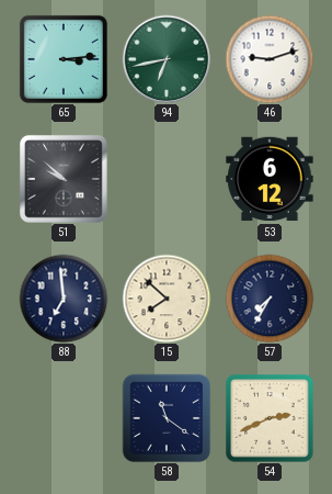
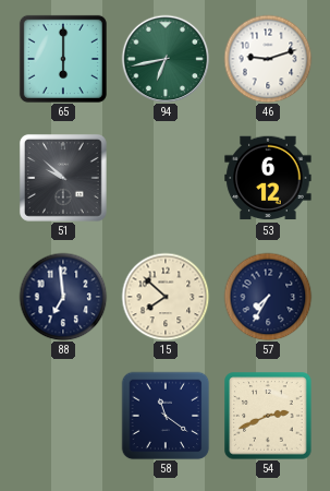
65: 3:14 -> 6:00
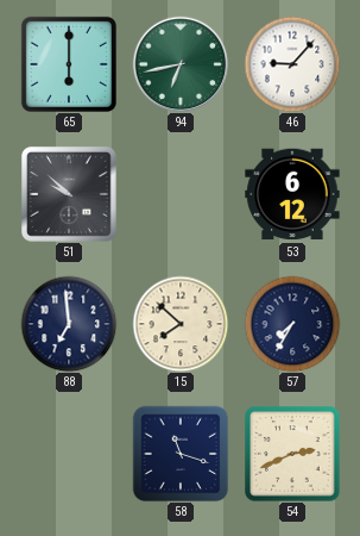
46: 9:12 -> 9:07
58: 11:21 -> 11:18
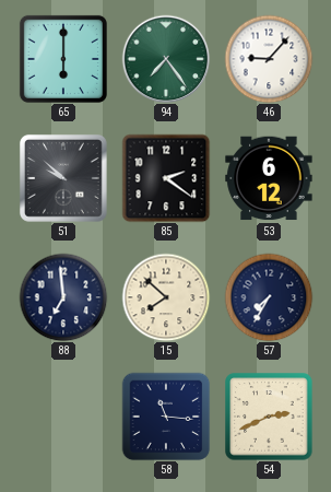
94: 6:43 -> 7:24
85: none -> 2:21
58: 11:18 -> 11:16
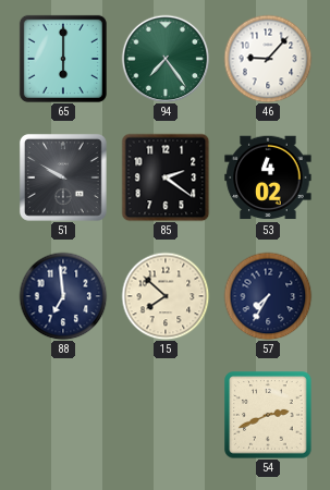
51: 9:52 -> 9:50
53: 6:12 -> 4:02
58: 11:16 -> none
